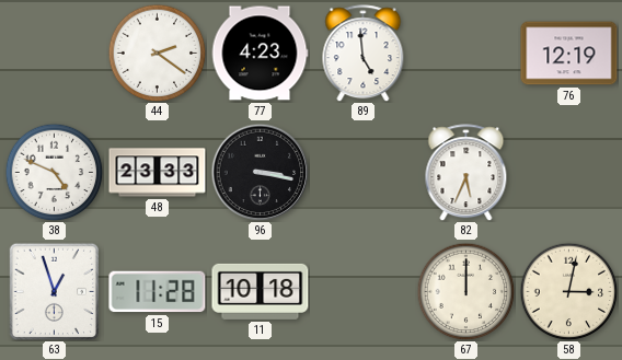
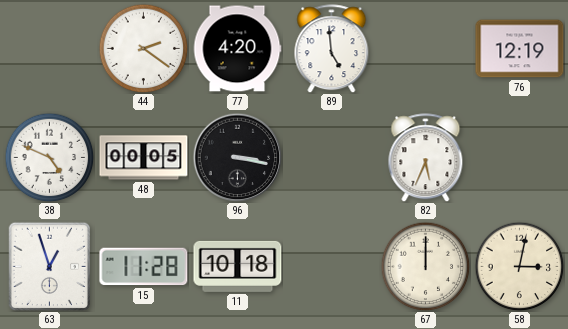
77: 4:23 -> 4:20
48: 23:33 -> 00:05
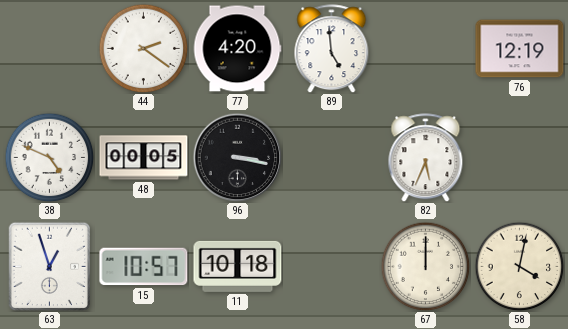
15: 11:28 -> 10:57
58: 3:02 -> 4:02
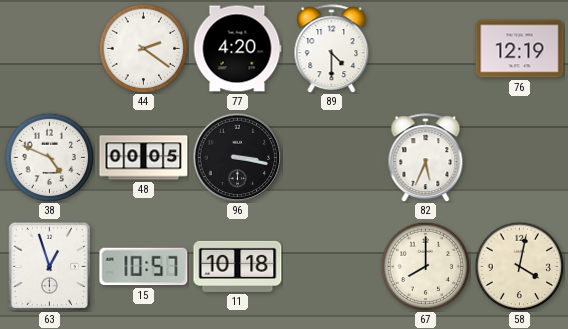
89: 4:59 -> 4:30
67: 12:00 -> 8:00
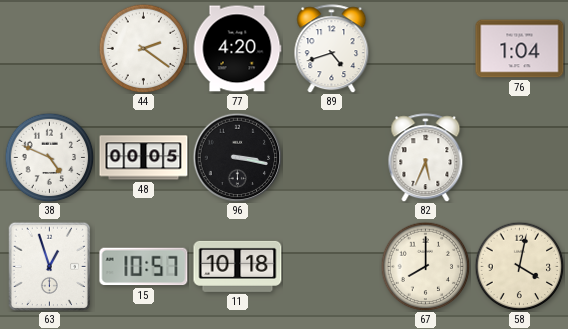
89: 4:30 -> 4:42
76: 12:19 -> 1:04
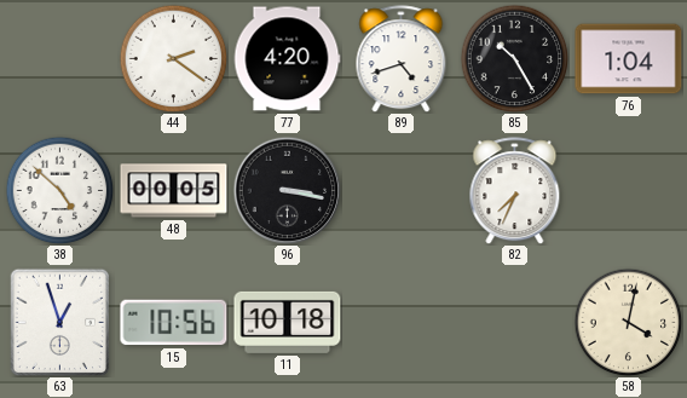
85: none -> 10:25
38: 4:49 -> 4:52
82: 5:34 -> 7:34
15: 10:57 -> 10:56
67: 8:00 -> none
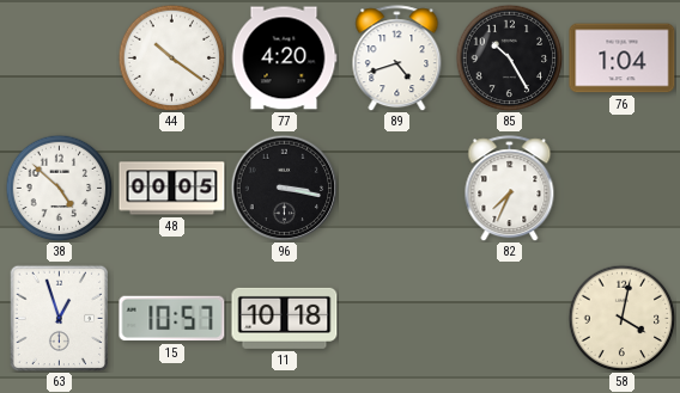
44: 2:21 -> 10:21
15: 10:56 -> 10:57
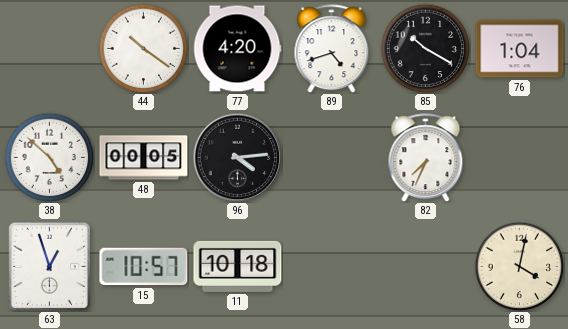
85: 10:25 -> 10:20
96: 3:17 -> 4:14
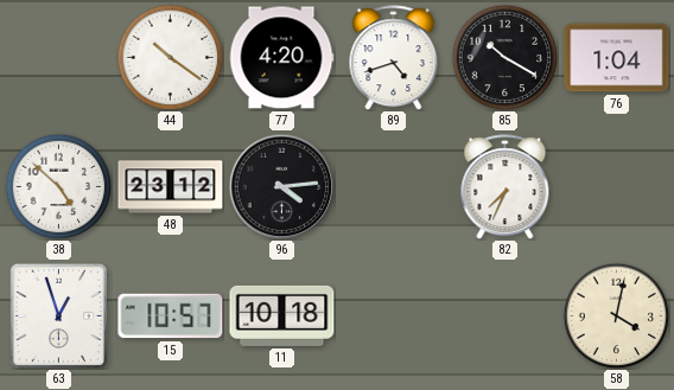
48: 00:05 -> 23:12
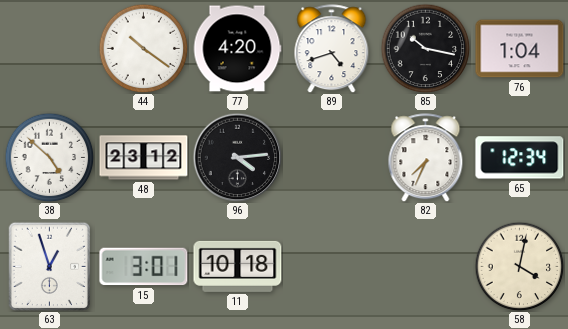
85: 10:20 -> 10:17
65: none -> 12:34
15: 10:57 -> 3:01
